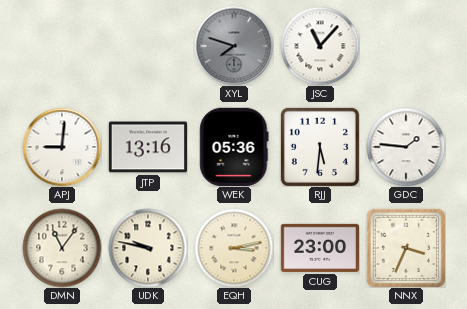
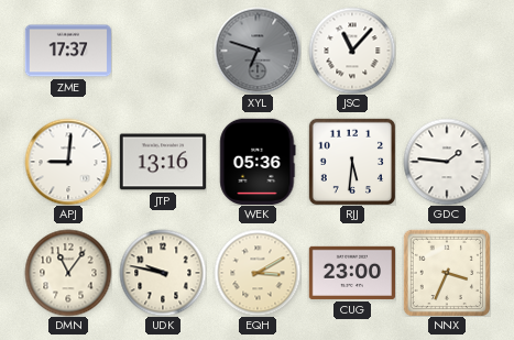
ZME: none -> 17:37
XYL: 7:48 -> 6:48
EQH: 3:13 -> 3:10
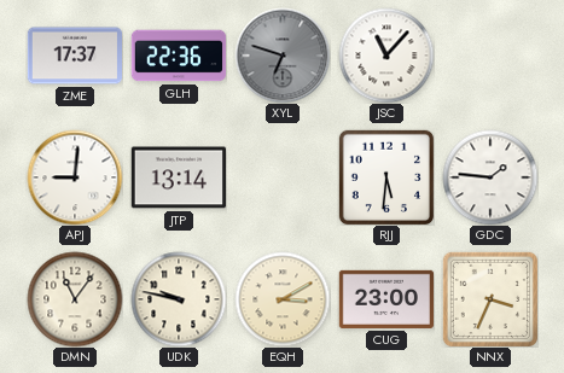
GLH: none -> 22:36
JTP: 13:16 -> 13:14
WEK: 05:36 -> none
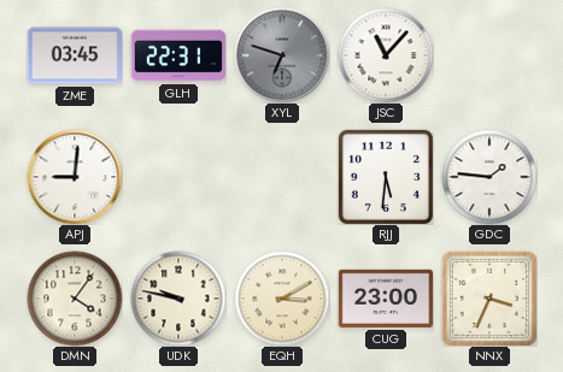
ZME: 17:37 -> 03:45
GLH: 22:36 -> 22:31
JTP: 13:14 -> none
DMN: 11:06 -> 4:06
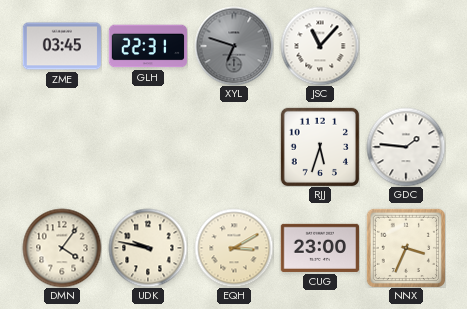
APJ: 9:01 -> none
RJJ: 5:31 -> 5:33
